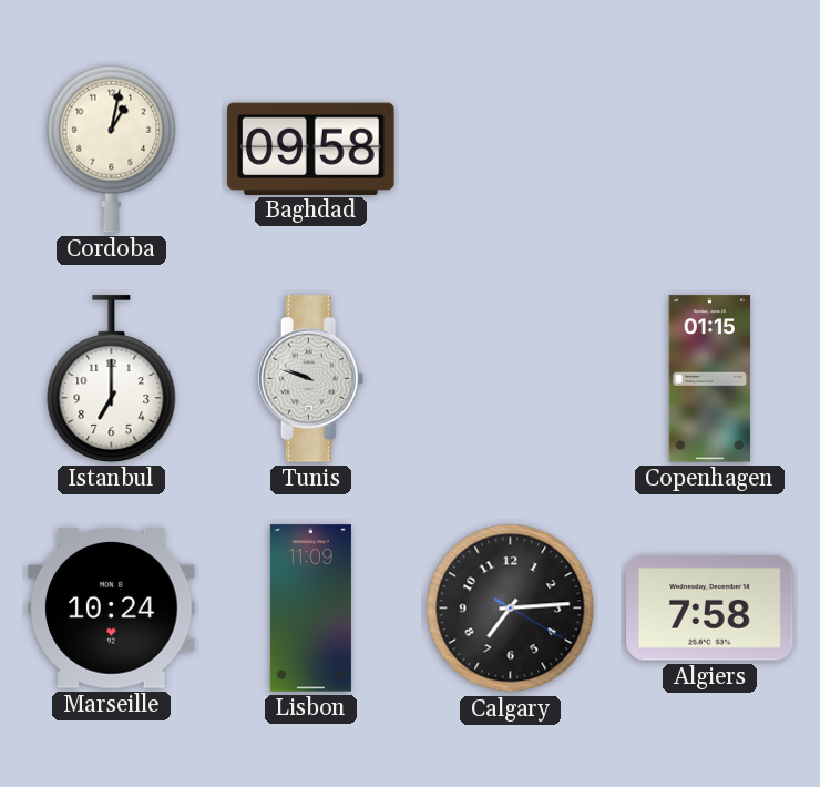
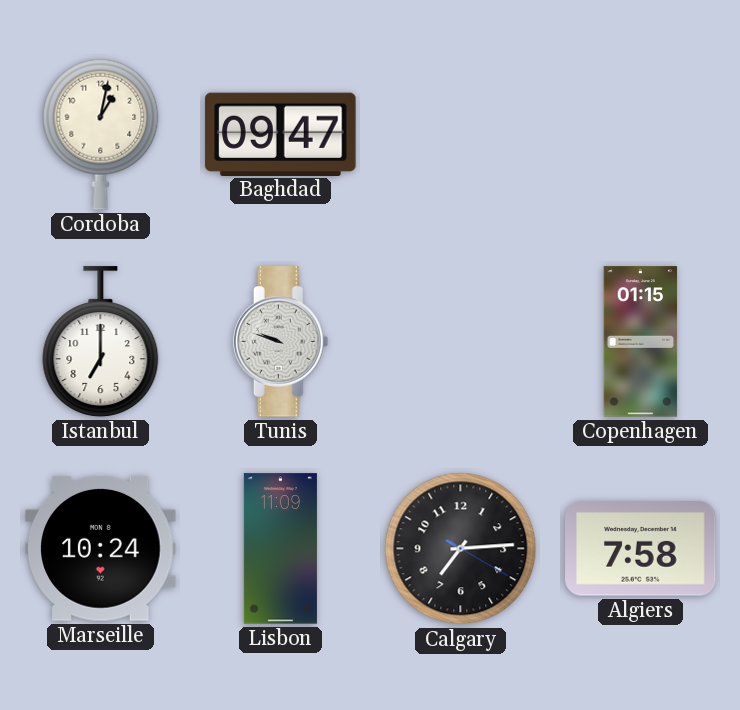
Baghdad: 09:58 -> 09:47
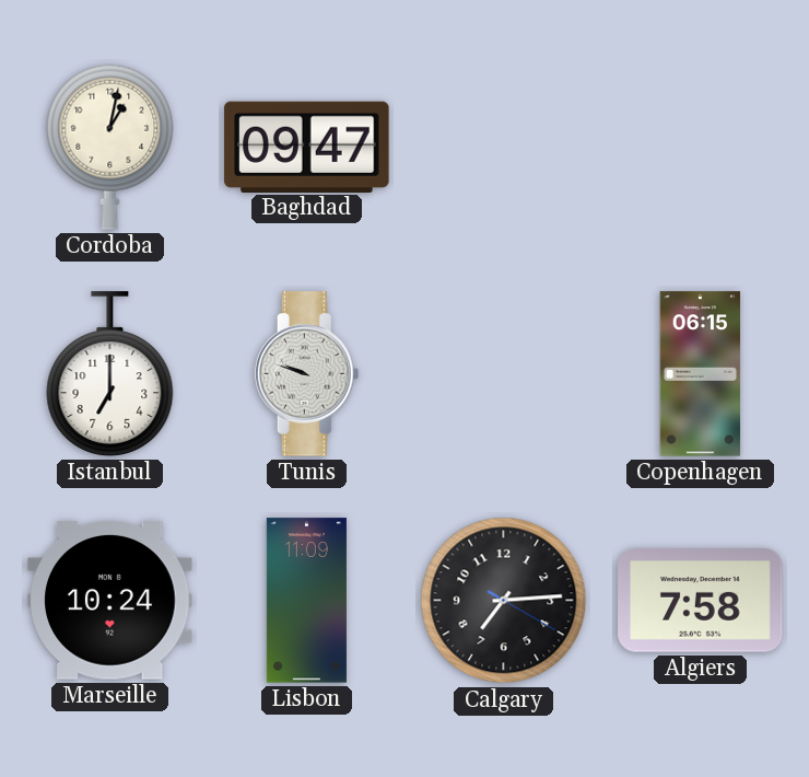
Copenhagen: 01:15 -> 06:15
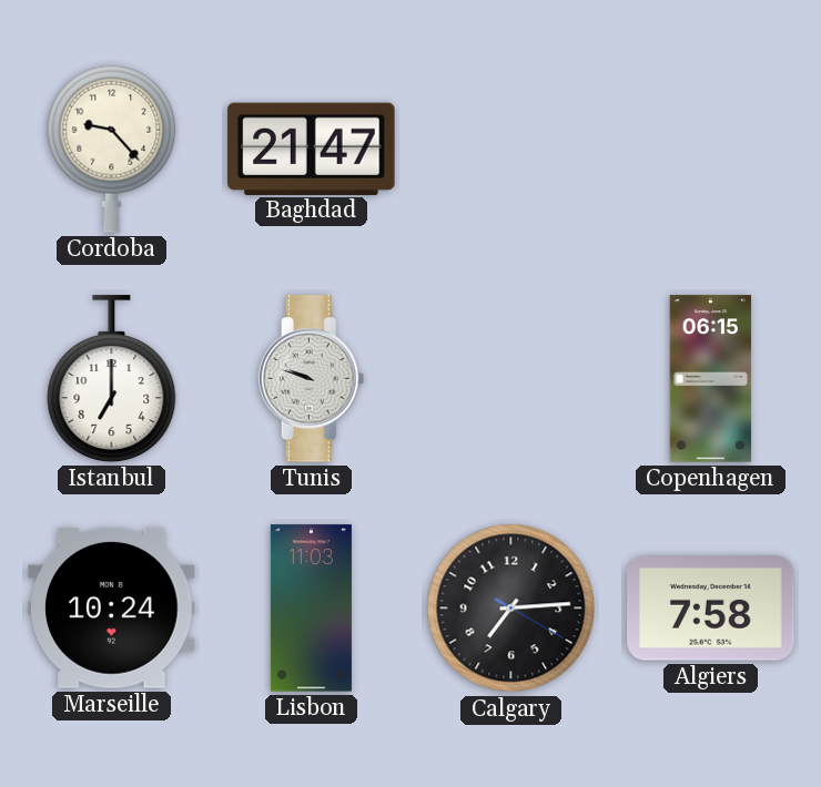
Cordoba: 1:02 -> 9:23
Baghdad: 09:47 -> 21:47
Lisbon: 11:09 -> 11:03
